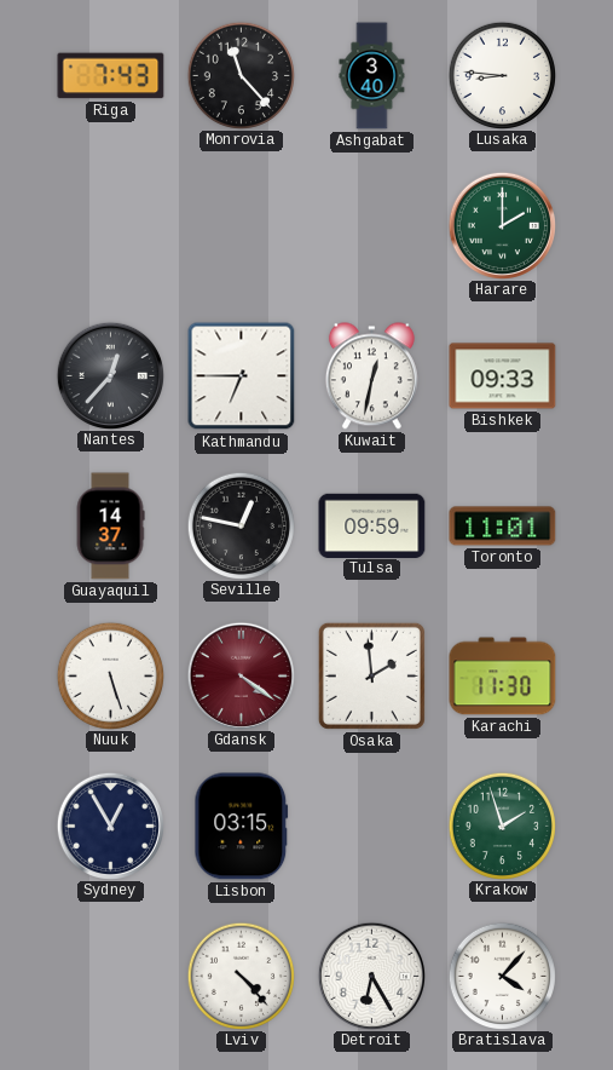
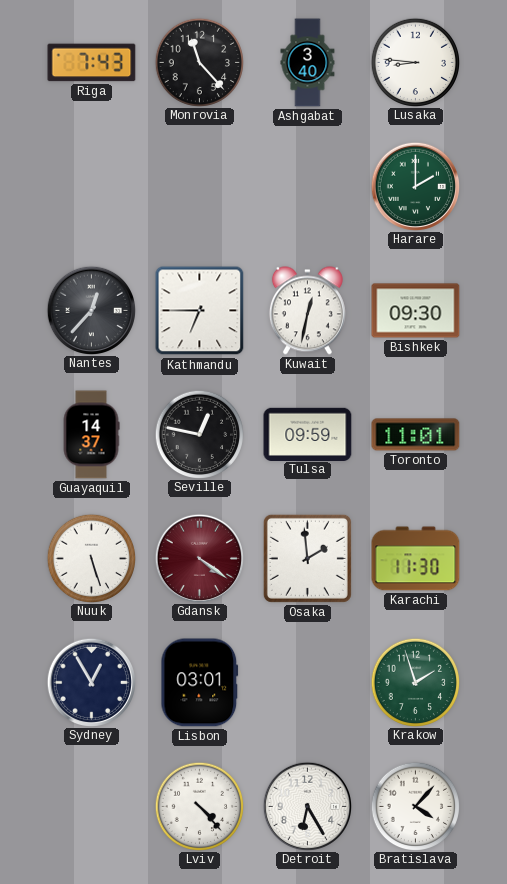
Bishkek: 09:33 -> 09:30
Lisbon: 03:15 -> 03:01
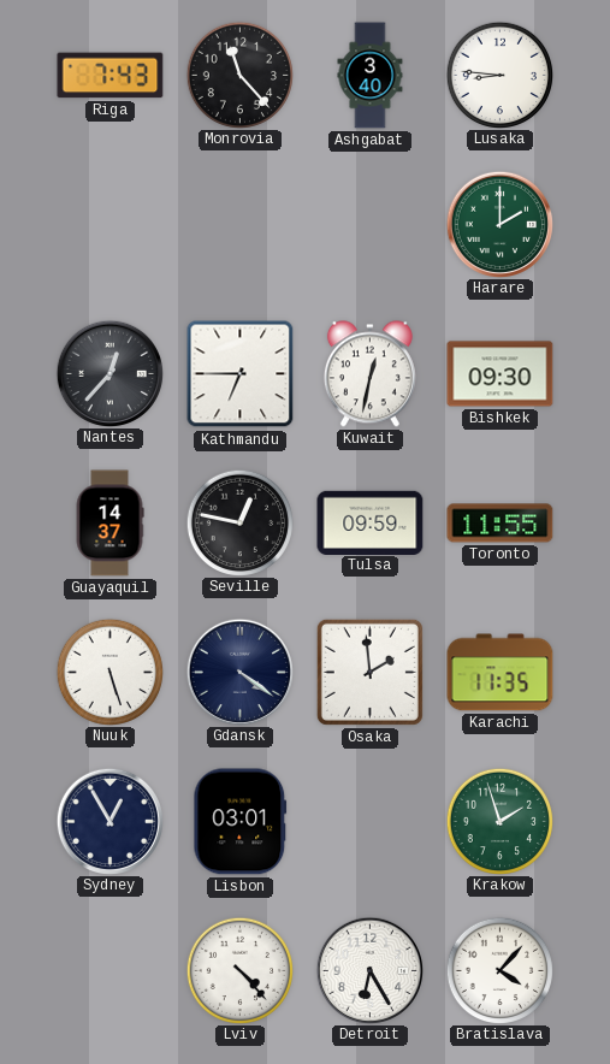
Toronto: 11:01 -> 11:55
Gdansk dial: burgundy -> navy
Karachi: 11:30 -> 11:35
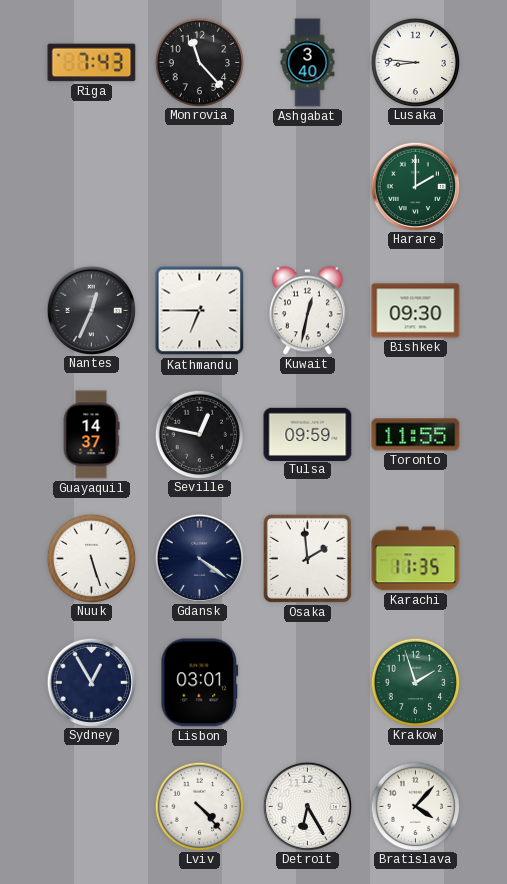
Nantes: 12:37 -> 12:34
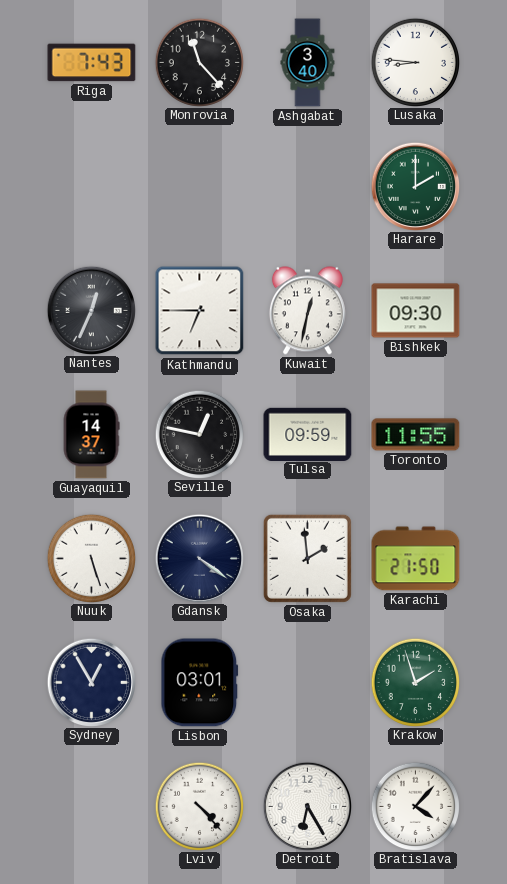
Karachi: 11:35 -> 21:50
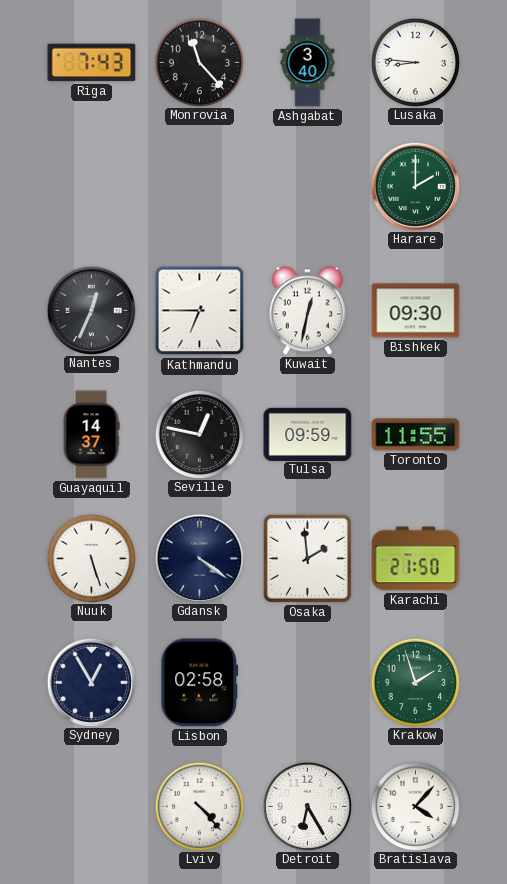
Lisbon: 03:01 -> 02:58
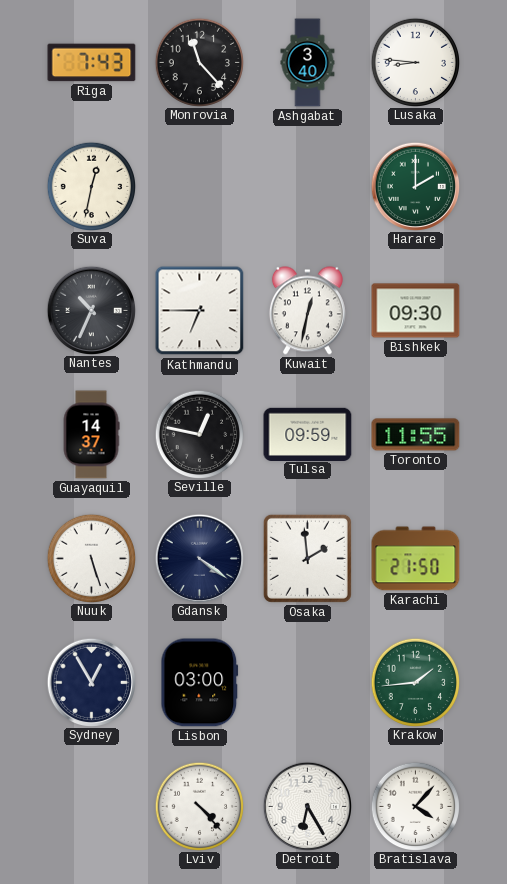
Suva: none -> 12:32
Nantes: 12:34 -> 10:34
Lisbon: 02:58 -> 03:00
Krakow: 1:57 -> 1:44
